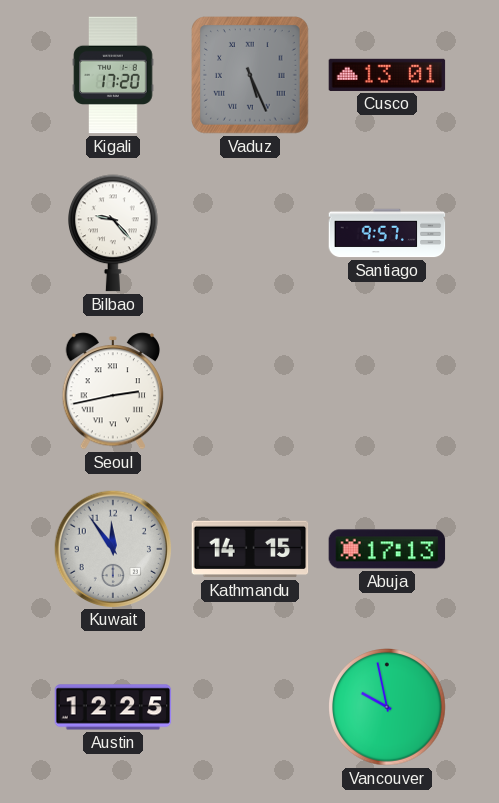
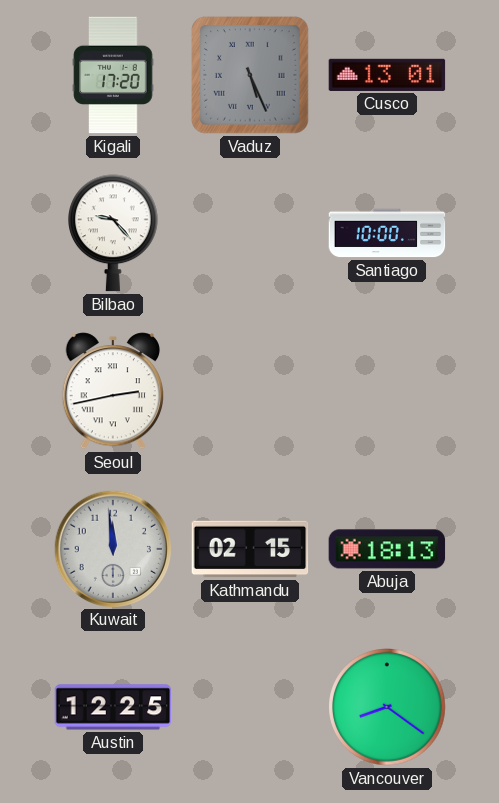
Santiago: 9:57 -> 10:00
Kuwait: 11:54 -> 11:59
Kathmandu: 14:15 -> 02:15
Abuja: 17:13 -> 18:13
Vancouver: 9:58 -> 8:21
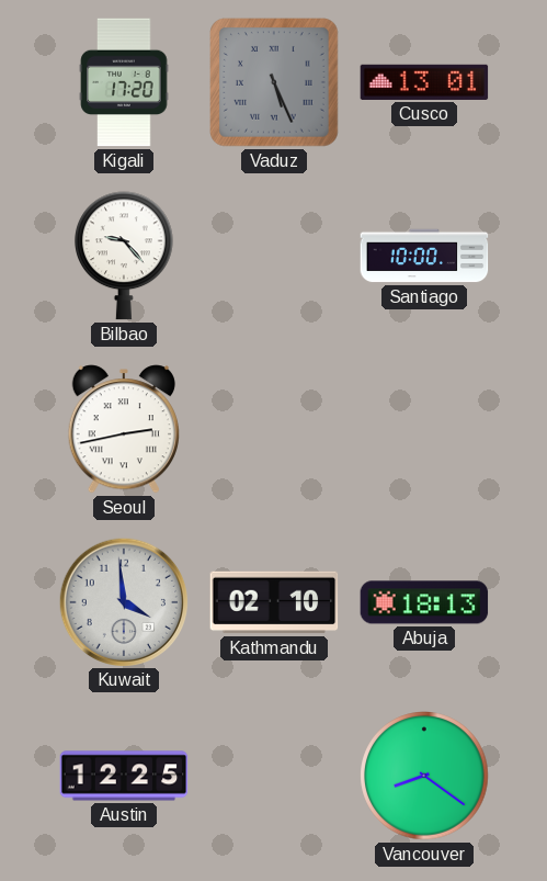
Kuwait: 11:59 -> 3:59
Kathmandu: 02:15 -> 02:10
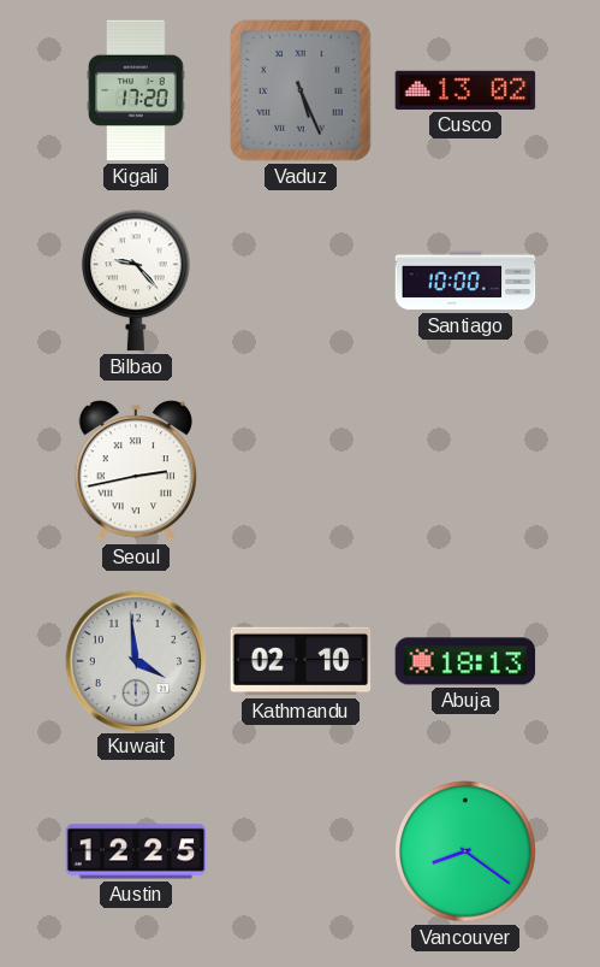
Cusco: 13:01 -> 13:02
